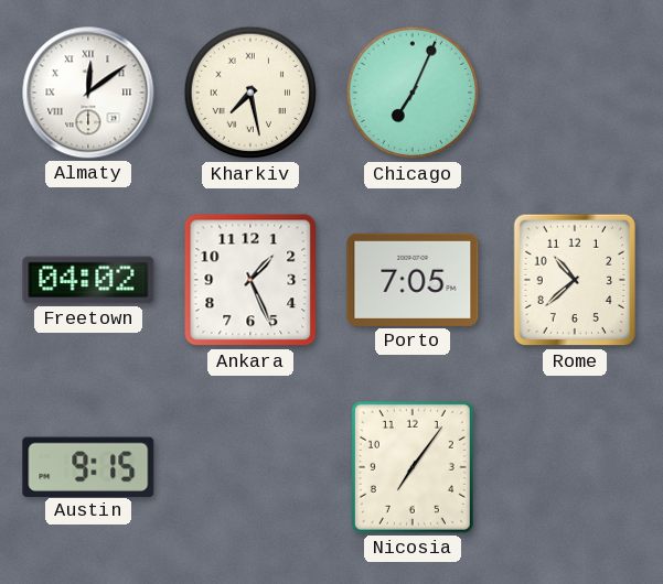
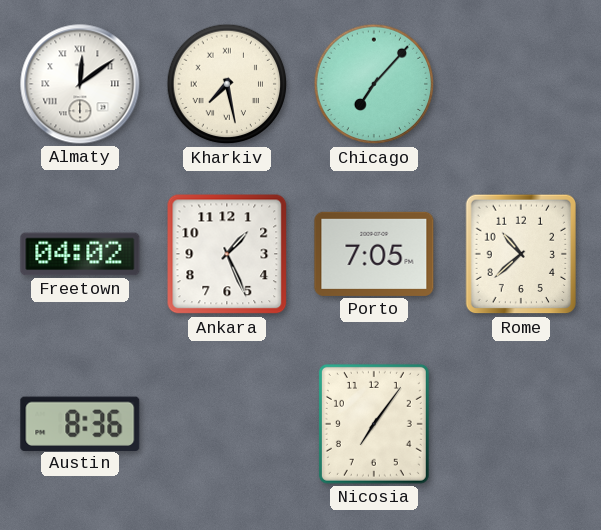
Chicago: 7:04 -> 7:07
Austin: 9:15 -> 8:36
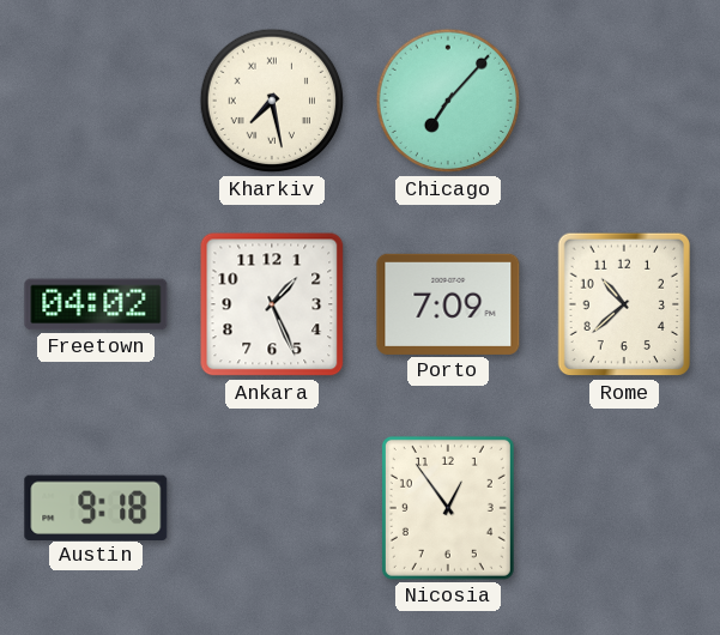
Almaty: 12:09 -> none
Porto: 7:05 -> 7:09
Austin: 8:36 -> 9:18
Nicosia: 7:06 -> 12:54
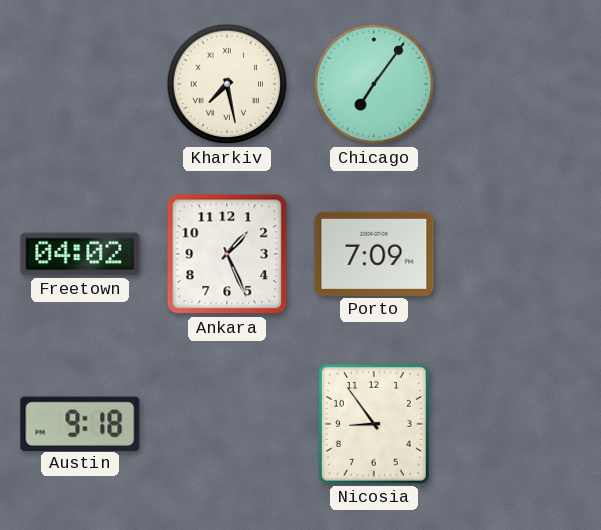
Chicago: 7:07 -> 7:06
Rome: 10:38 -> none
Nicosia: 12:54 -> 8:54
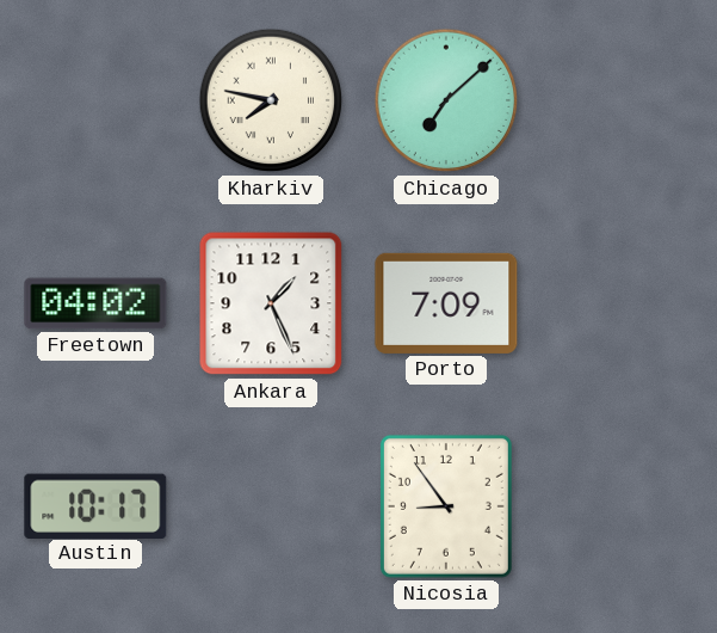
Kharkiv: 7:28 -> 7:47
Chicago: 7:06 -> 7:08
Austin: 9:18 -> 10:17
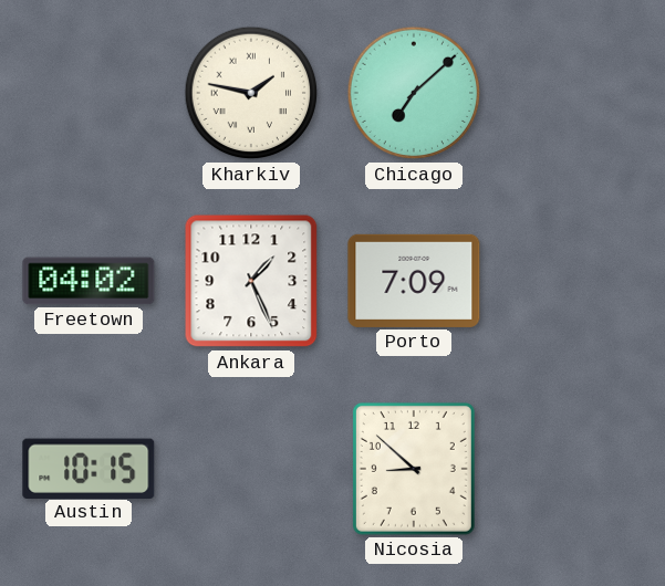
Kharkiv: 7:47 -> 1:47
Austin: 10:17 -> 10:15
Nicosia: 8:54 -> 8:52
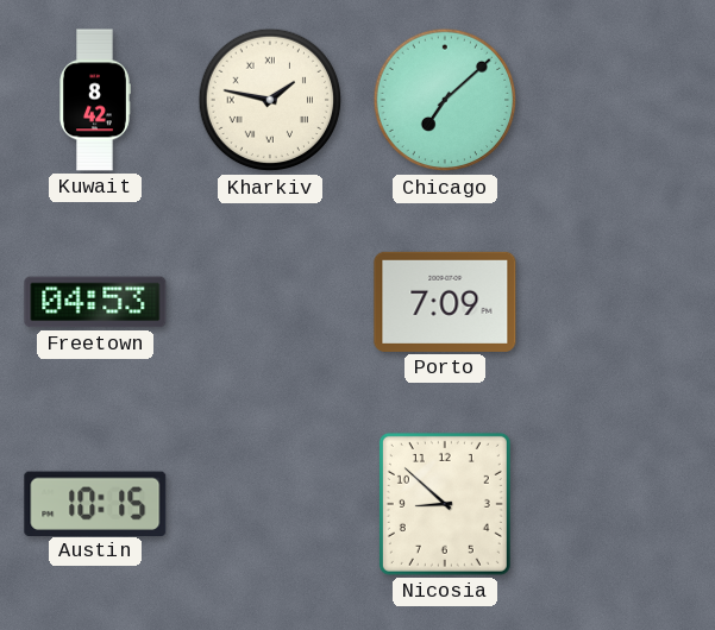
Kuwait: none -> 8:42
Freetown: 04:02 -> 04:53
Ankara: 1:26 -> none
